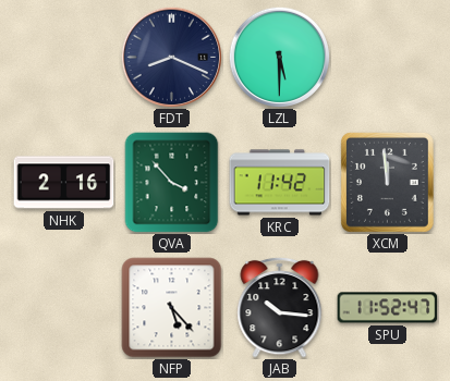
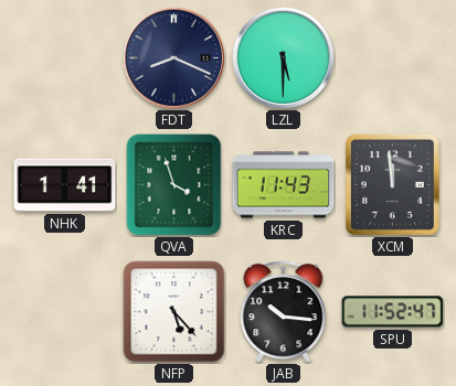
NHK: 2:16 -> 1:41
QVA: 3:53 -> 3:57
KRC: 11:42 -> 11:43
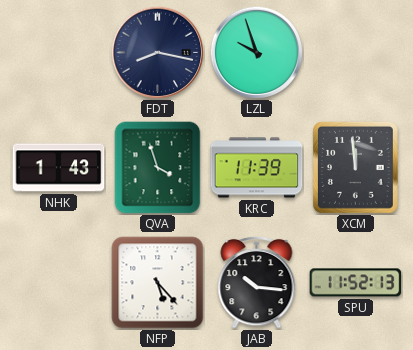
FDT: 8:19 -> 8:17
LZL: 5:30 -> 9:57
NHK: 1:41 -> 1:43
KRC: 11:43 -> 11:39
SPU: 11:52:47 -> 11:52:13
